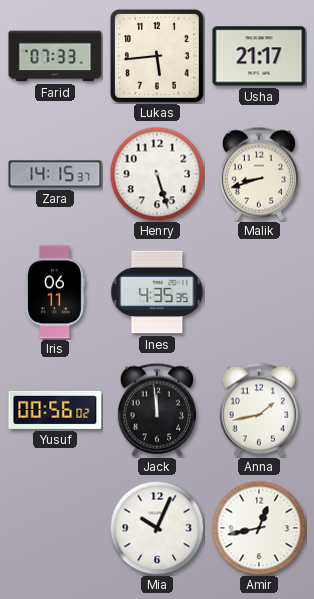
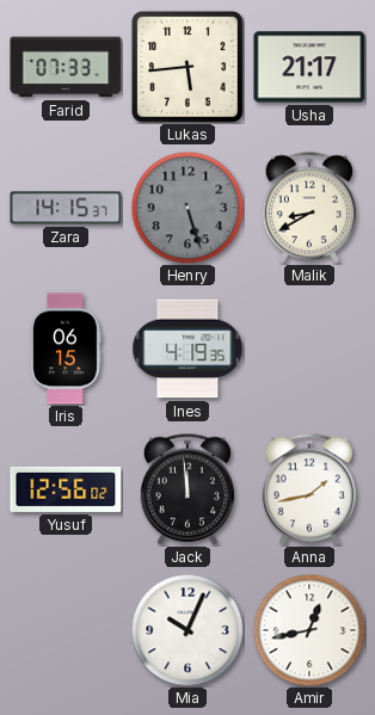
Henry dial: white -> grey
Malik: 8:42 -> 8:40
Iris: 06:11 -> 06:15
Ines: 4:35 -> 4:19
Yusuf: 00:56 -> 12:56
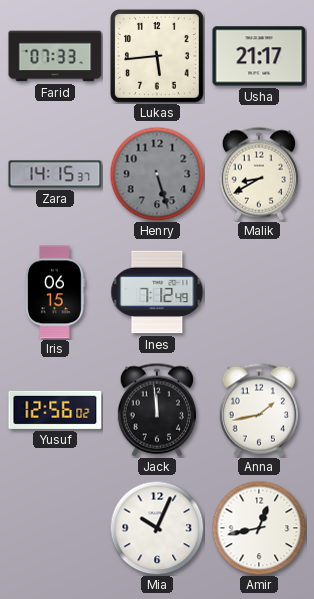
Ines: 4:19 -> 7:12
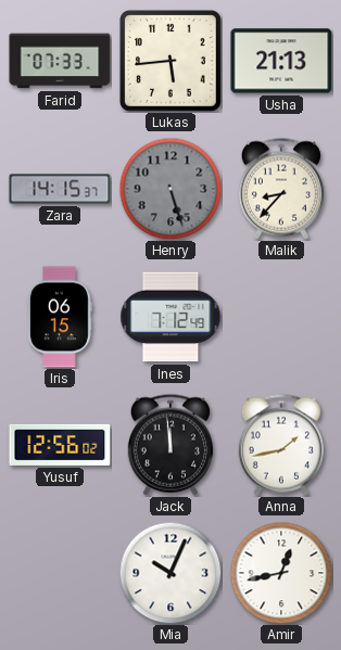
Usha: 21:17 -> 21:13
Malik: 8:40 -> 8:37
